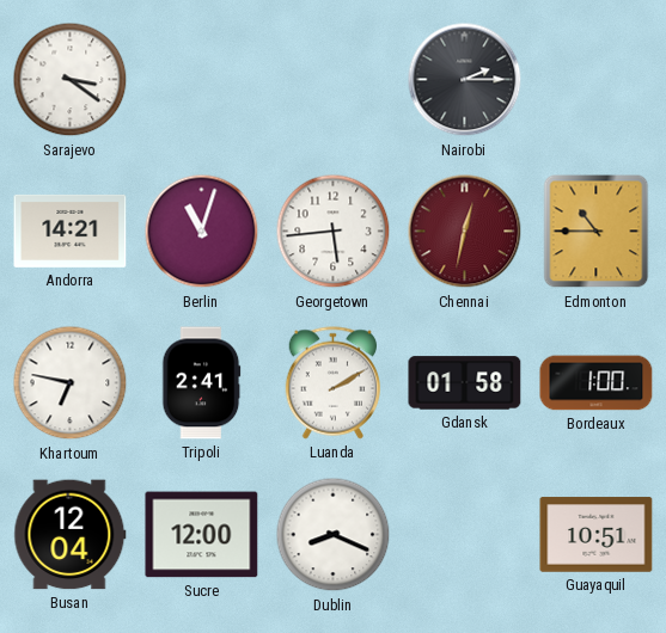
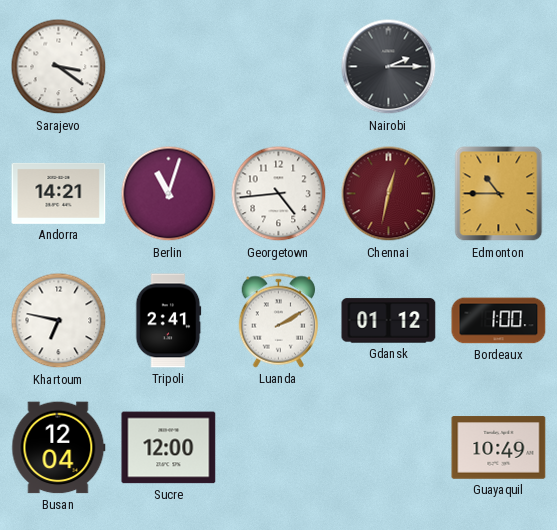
Georgetown: 5:44 -> 4:44
Gdansk: 01:58 -> 01:12
Dublin: 8:19 -> none
Guayaquil: 10:51 -> 10:49
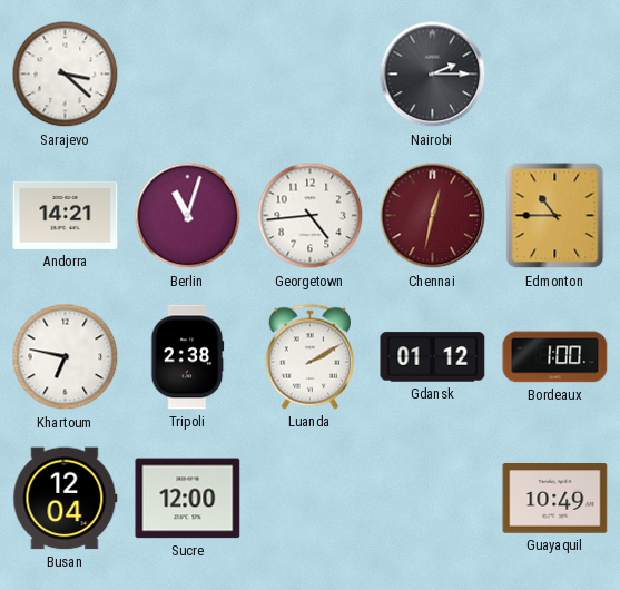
Sarajevo: 3:21 -> 3:22
Tripoli: 2:41 -> 2:38
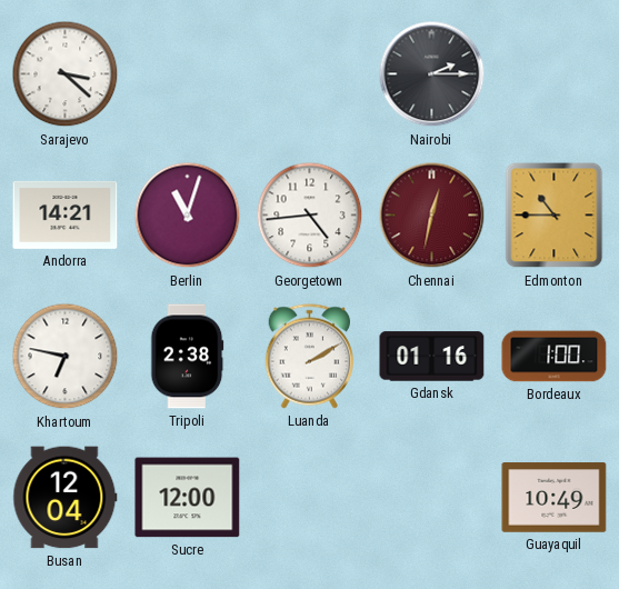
Gdansk: 01:12 -> 01:16
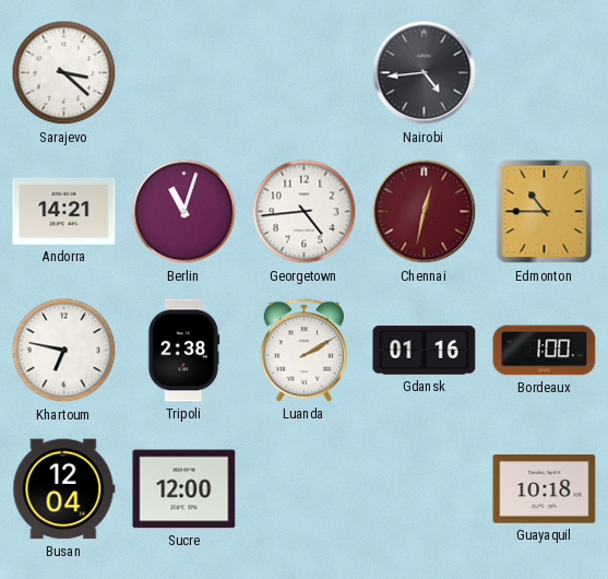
Nairobi: 2:15 -> 4:44
Guayaquil: 10:49 -> 10:18
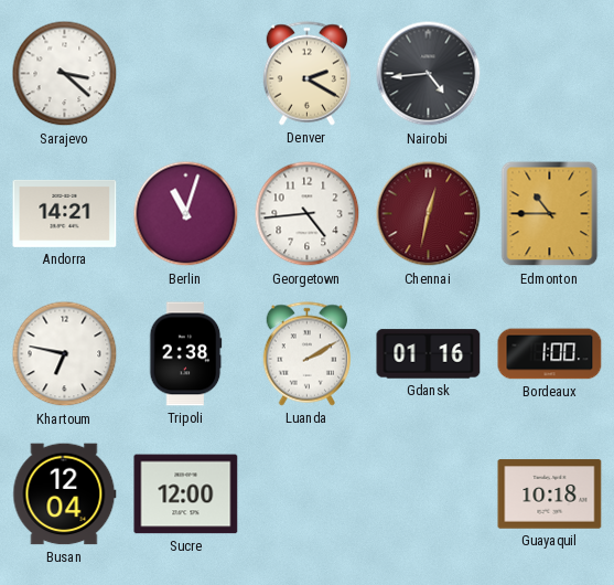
Denver: none -> 2:20
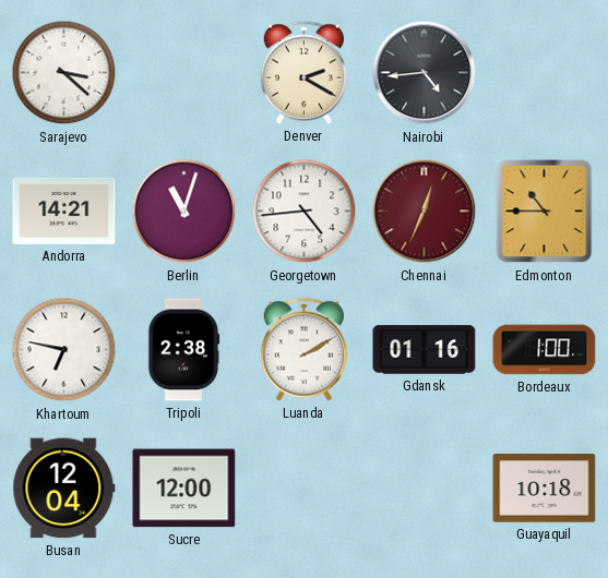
Chennai: 12:32 -> 12:34
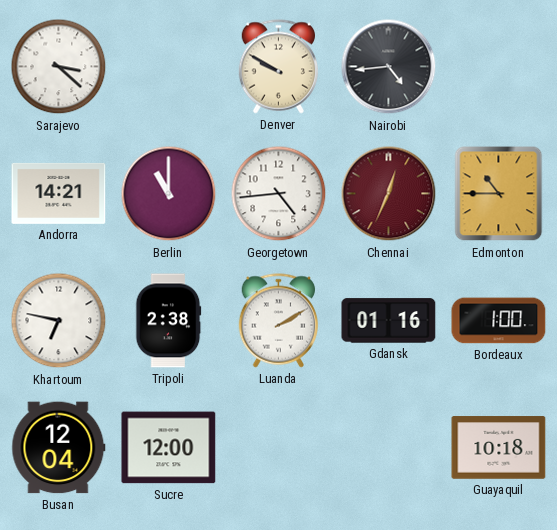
Denver: 2:20 -> 9:50
Berlin: 11:03 -> 11:00
